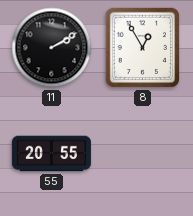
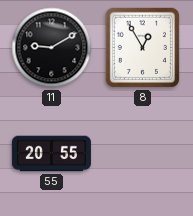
11: 2:10 -> 9:10
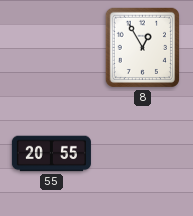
11: 9:10 -> none
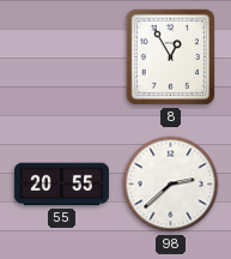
98: none -> 2:38
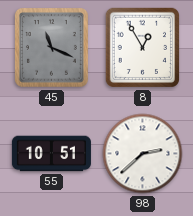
45: none -> 11:19
55: 20:55 -> 10:51
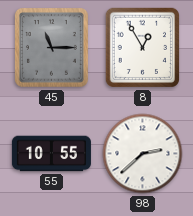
45: 11:19 -> 11:15
55: 10:51 -> 10:55
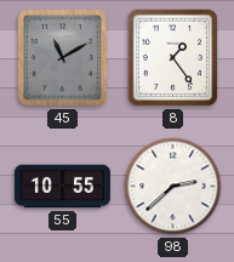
45: 11:15 -> 11:10
8: 12:55 -> 1:24
